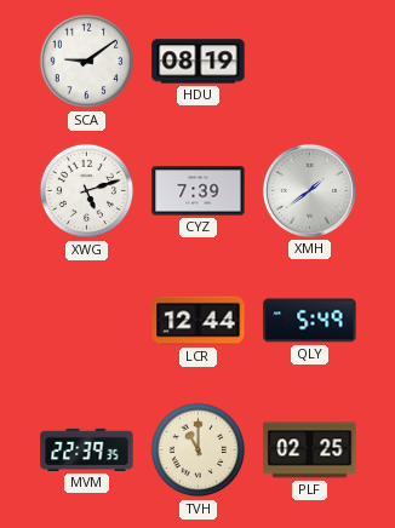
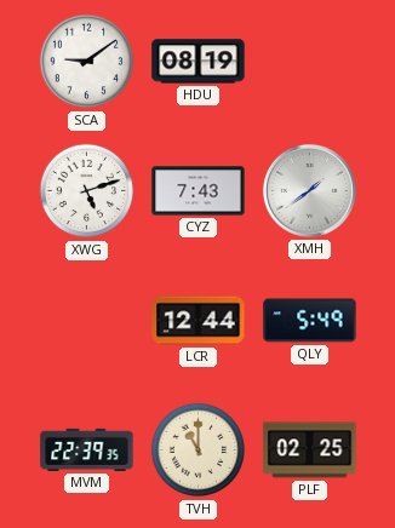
CYZ: 7:39 -> 7:43
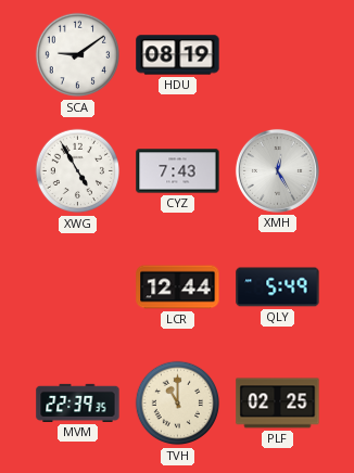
XWG: 5:12 -> 4:55
XMH: 1:39 -> 12:25
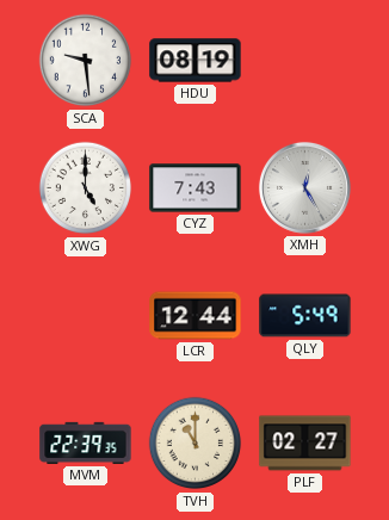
SCA: 9:09 -> 9:29
XWG: 4:55 -> 5:00
PLF: 02:25 -> 02:27
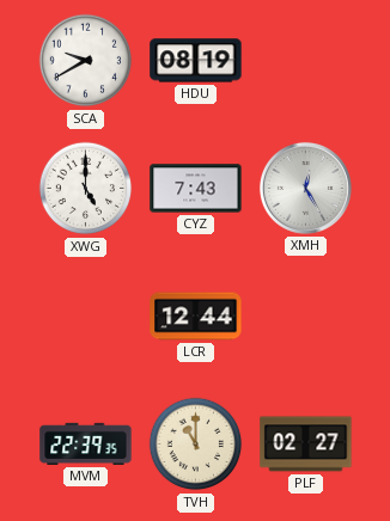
SCA: 9:29 -> 9:40
QLY: 5:49 -> none
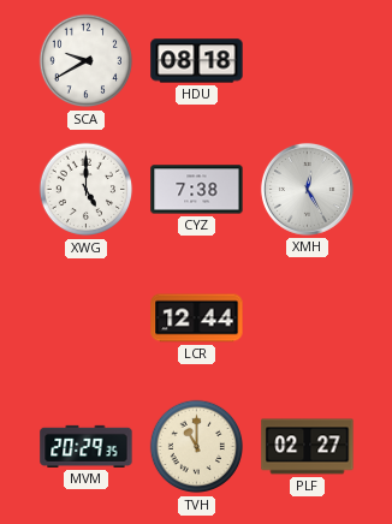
HDU: 08:19 -> 08:18
CYZ: 7:43 -> 7:38
MVM: 22:39 -> 20:29
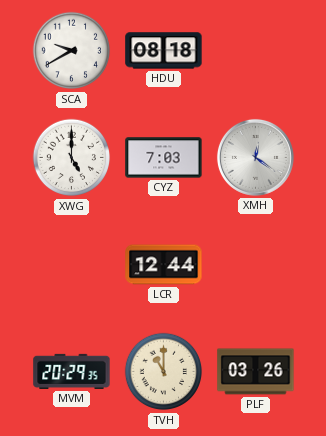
CYZ: 7:38 -> 7:03
XMH: 12:25 -> 12:21
PLF: 02:27 -> 03:26
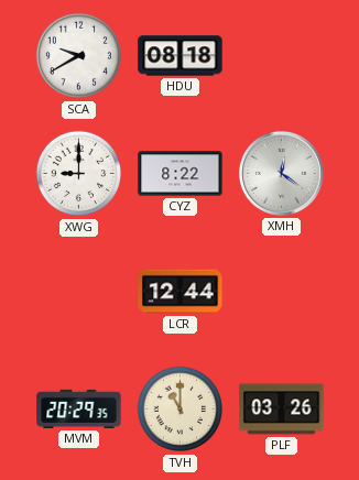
XWG: 5:00 -> 9:00
CYZ: 7:03 -> 8:22
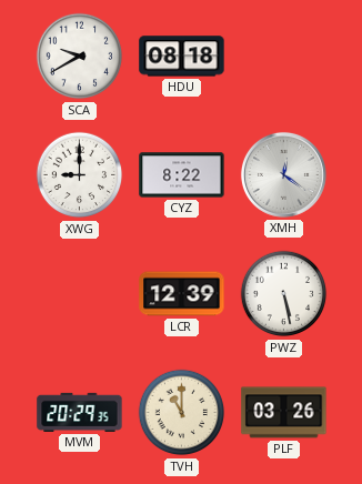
LCR: 12:44 -> 12:39
PWZ: none -> 5:28
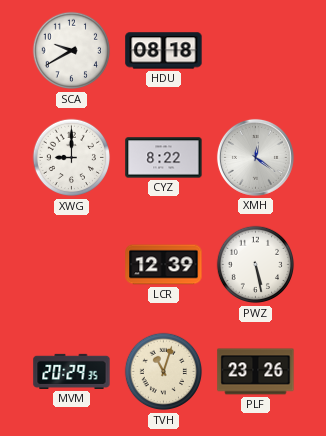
TVH: 11:00 -> 11:03
PLF: 03:26 -> 23:26
